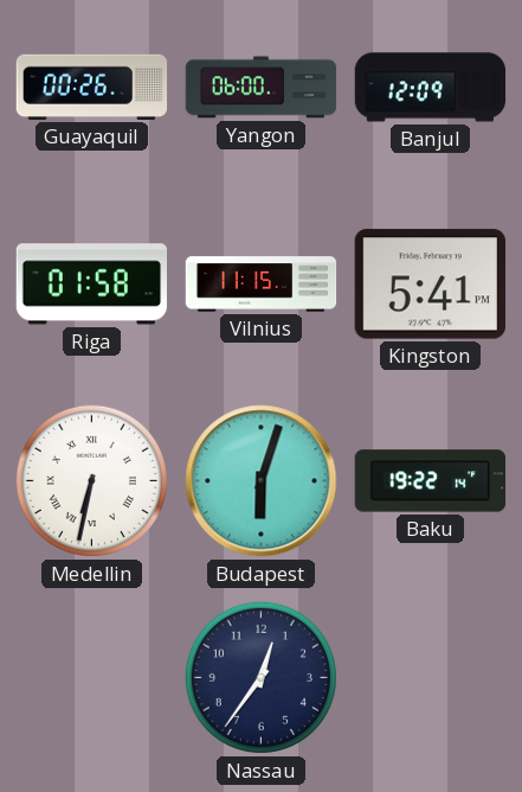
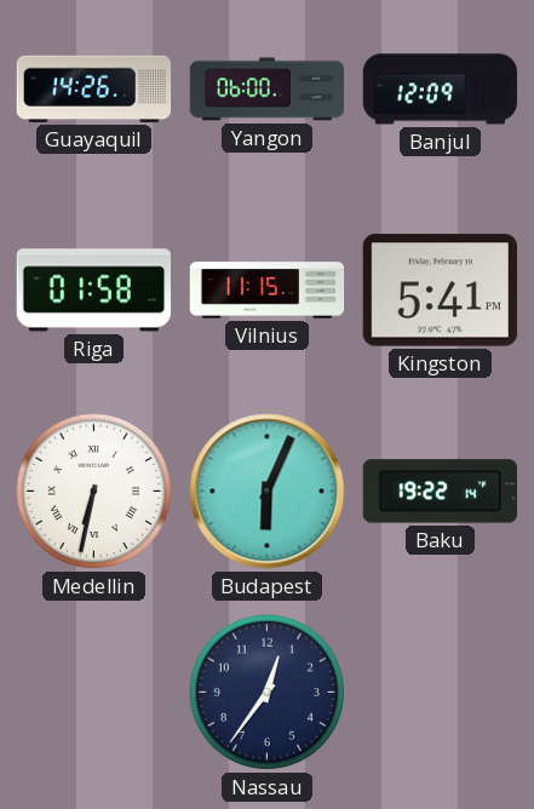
Guayaquil: 00:26 -> 14:26
Budapest: 6:03 -> 6:04
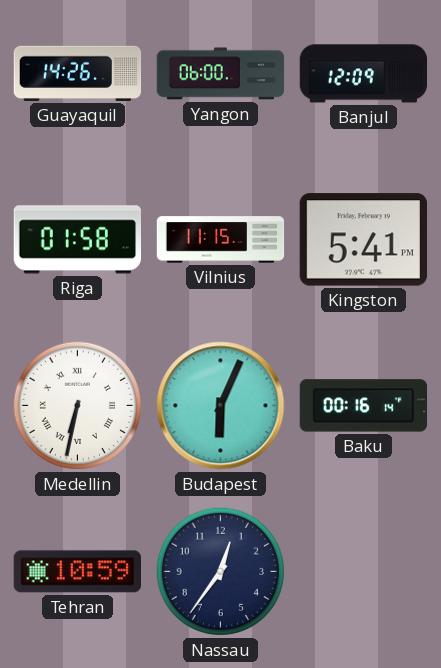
Baku: 19:22 -> 00:16
Tehran: none -> 10:59
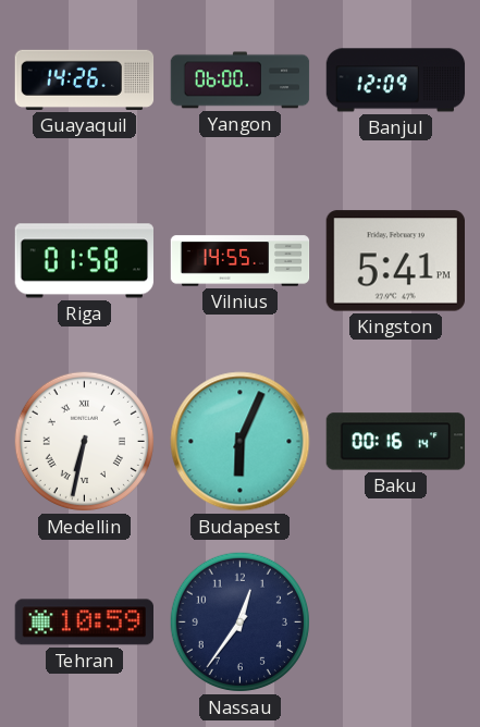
Vilnius: 11:15 -> 14:55
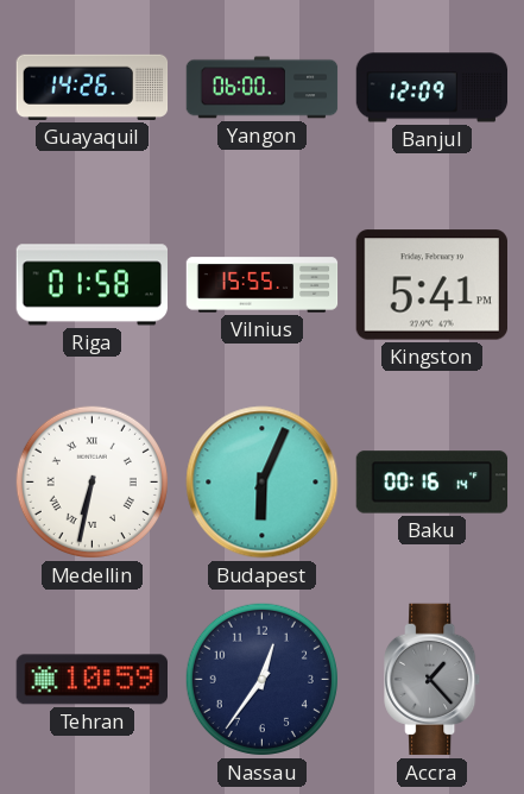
Vilnius: 14:55 -> 15:55
Accra: none -> 1:23
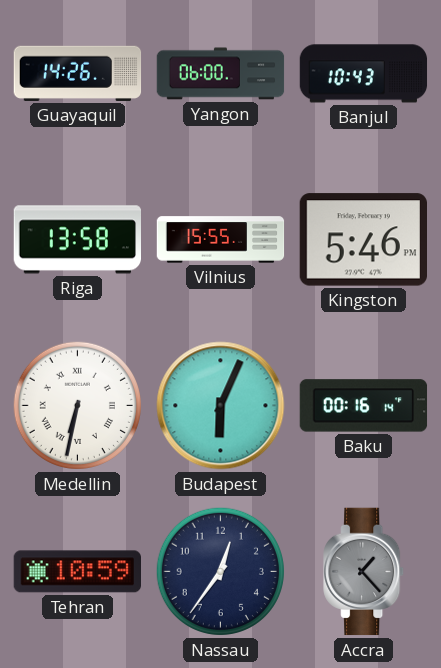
Banjul: 12:09 -> 10:43
Riga: 01:58 -> 13:58
Kingston: 5:41 -> 5:46
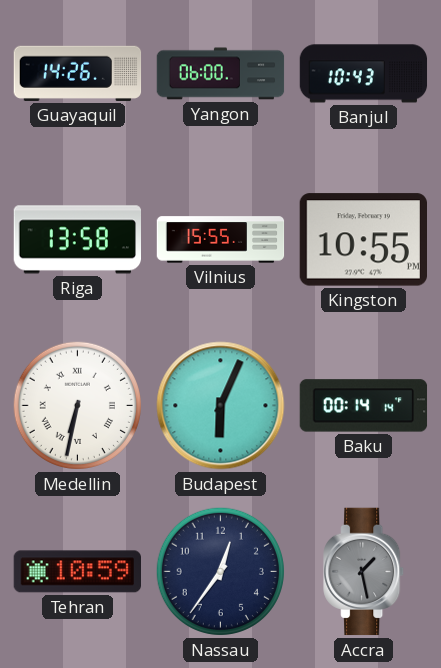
Kingston: 5:46 -> 10:55
Baku: 00:16 -> 00:14
Accra: 1:23 -> 1:28
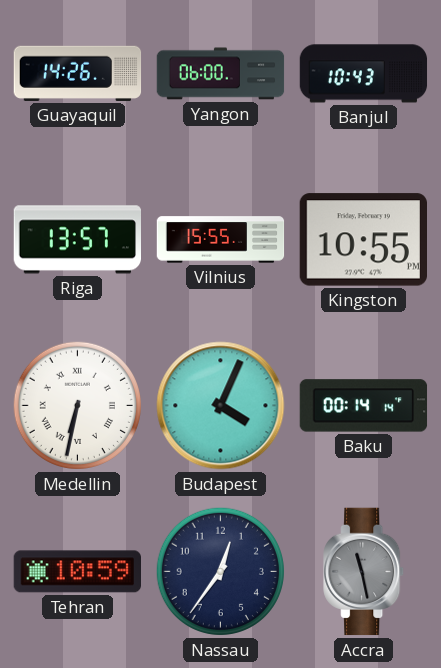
Riga: 13:58 -> 13:57
Budapest: 6:04 -> 4:04
Accra: 1:28 -> 11:28
